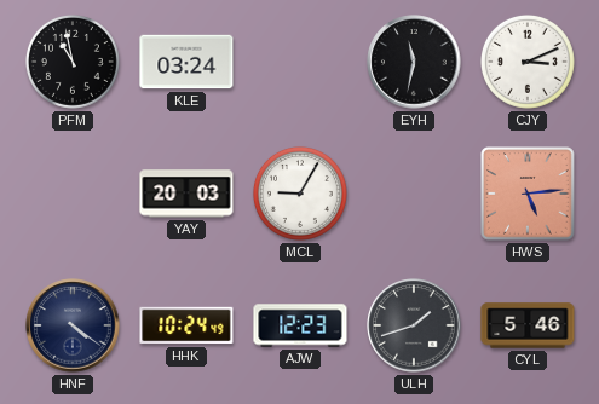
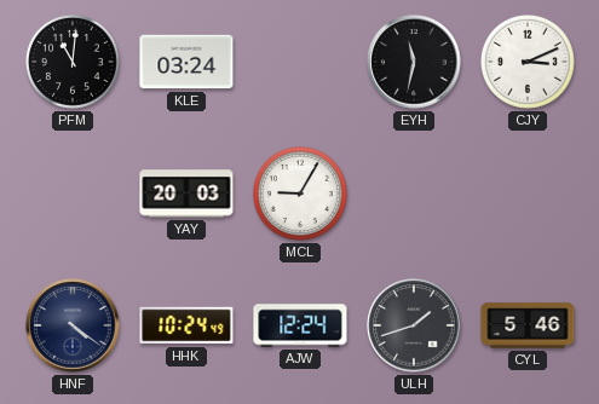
PFM: 10:58 -> 11:01
HWS: 5:14 -> none
AJW: 12:23 -> 12:24
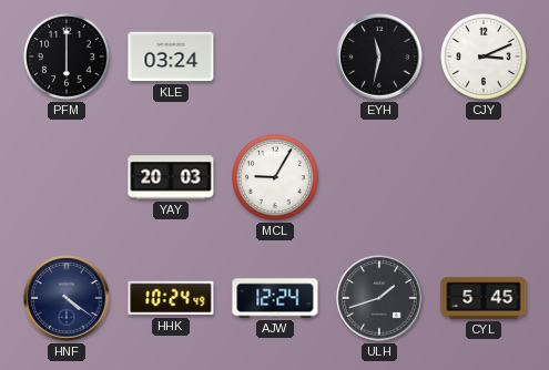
PFM: 11:01 -> 6:00
CYL: 5:46 -> 5:45
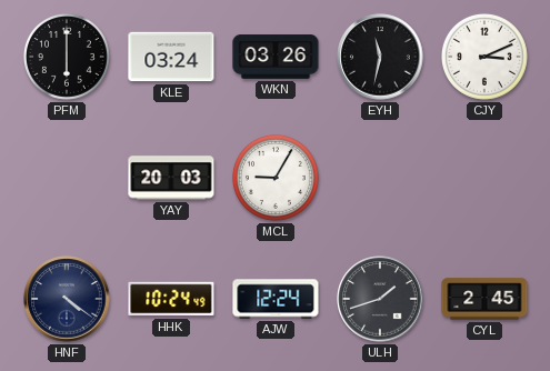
WKN: none -> 03:26
CYL: 5:45 -> 2:45
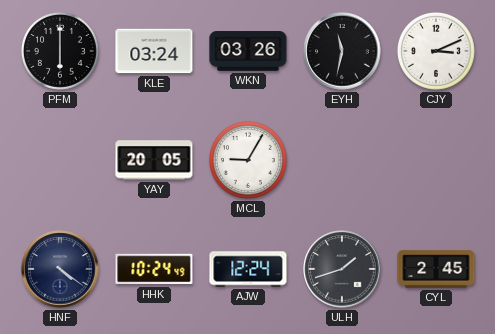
YAY: 20:03 -> 20:05
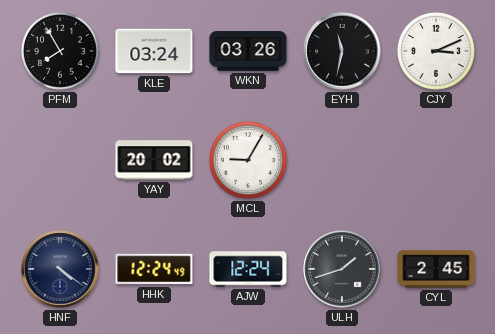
PFM: 6:00 -> 7:55
YAY: 20:05 -> 20:02
HHK: 10:24 -> 12:24
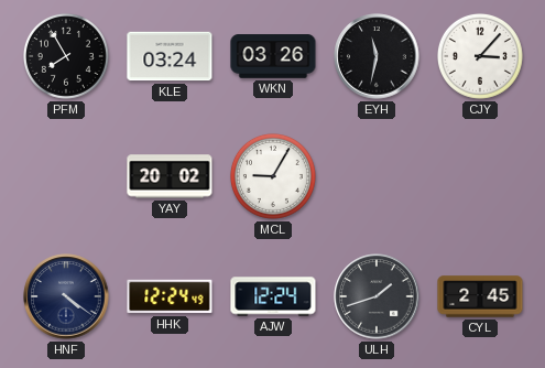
CJY: 3:11 -> 3:07
